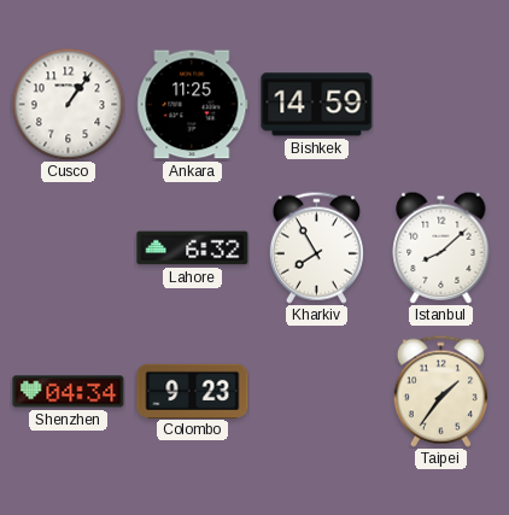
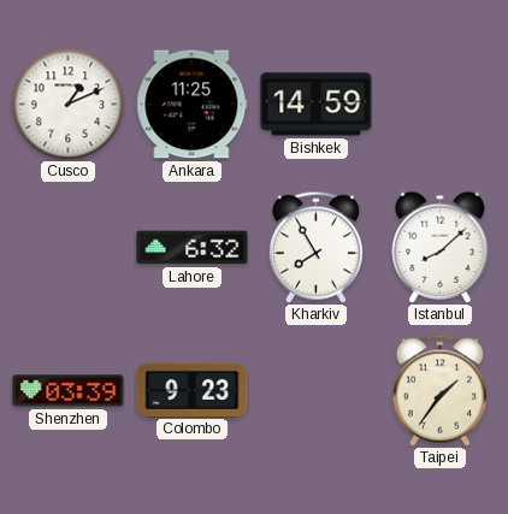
Cusco: 1:06 -> 1:11
Shenzhen: 04:34 -> 03:39
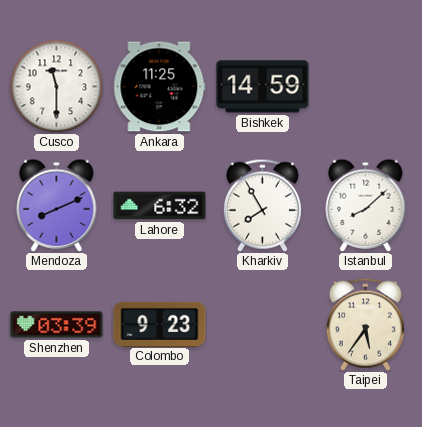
Cusco: 1:11 -> 11:30
Mendoza: none -> 8:11
Taipei: 1:36 -> 5:36
